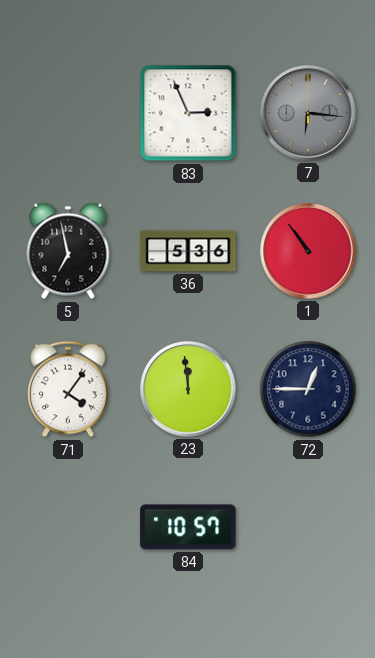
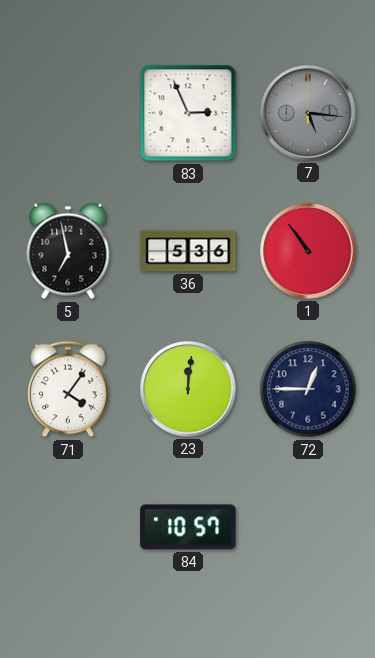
7: 6:16 -> 5:16
23: 11:59 -> 12:01
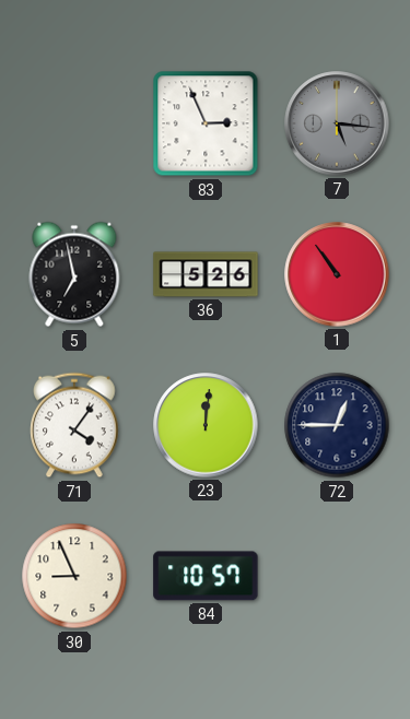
36: 5:36 -> 5:26
30: none -> 8:56
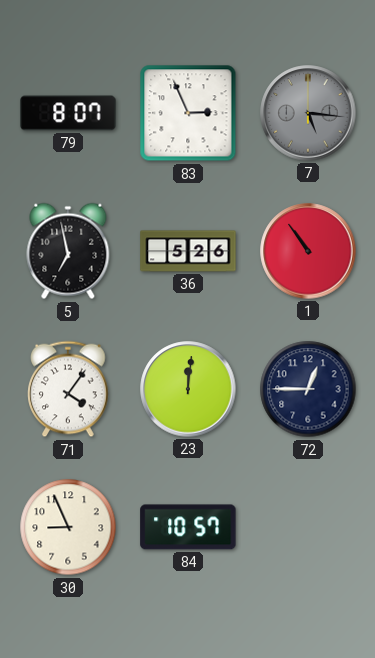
79: none -> 8:07
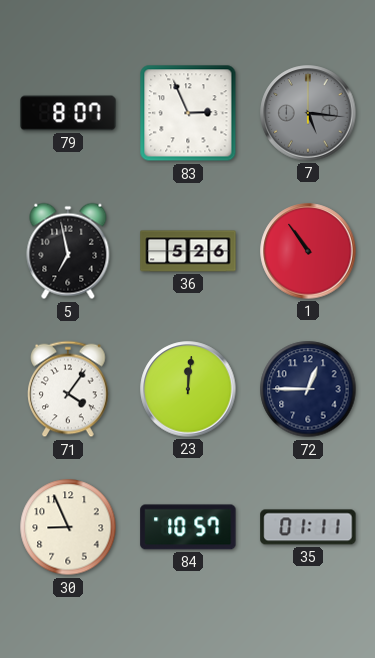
35: none -> 01:11
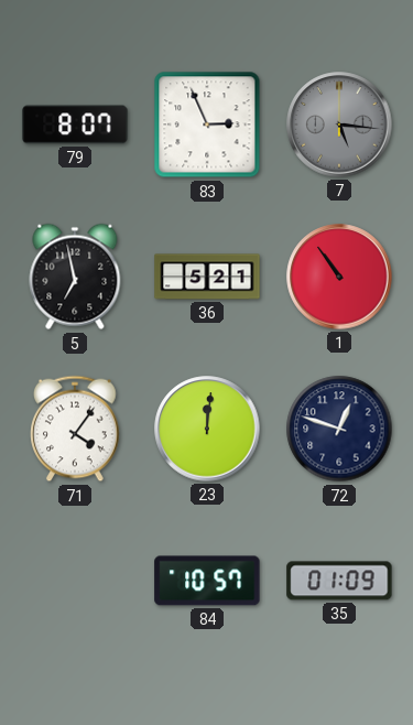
36: 5:26 -> 5:21
72: 12:45 -> 12:48
30: 8:56 -> none
35: 01:11 -> 01:09
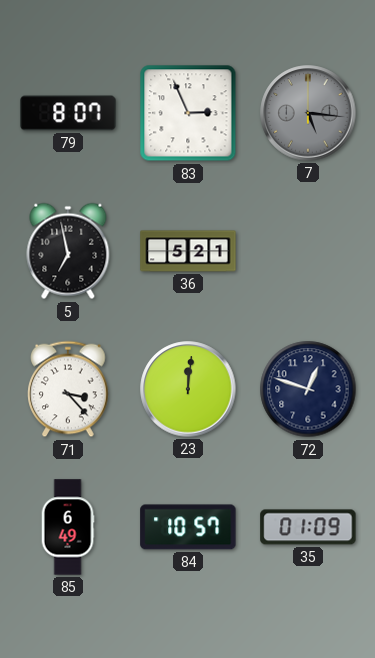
1: 10:54 -> none
71: 4:06 -> 3:23
85: none -> 6:49
